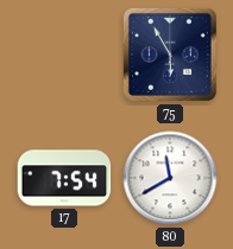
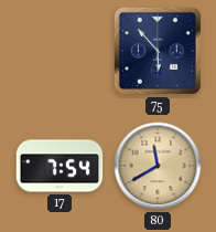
75: 5:55 -> 5:53
80 dial: white -> champagne
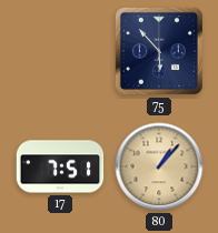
17: 7:54 -> 7:51
80: 11:40 -> 1:07
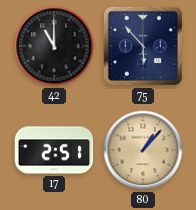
42: none -> 11:00
17: 7:51 -> 2:51
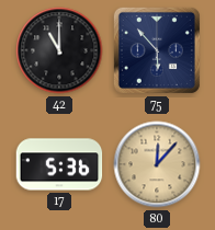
17: 2:51 -> 5:36
80: 1:07 -> 12:07
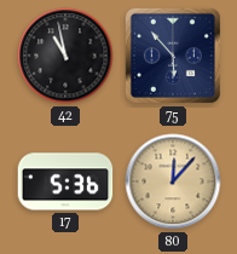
42: 11:00 -> 10:58
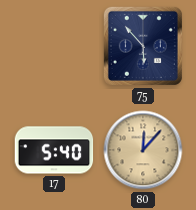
42: 10:58 -> none
17: 5:36 -> 5:40
